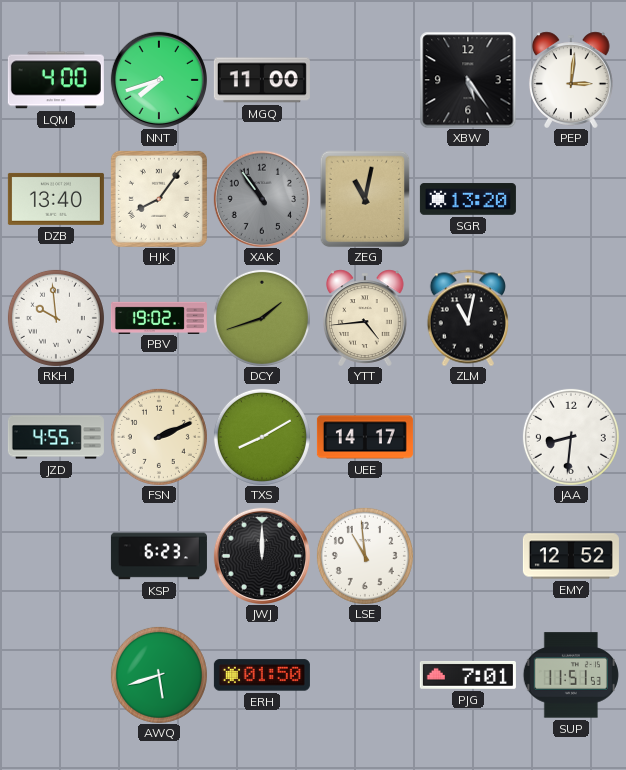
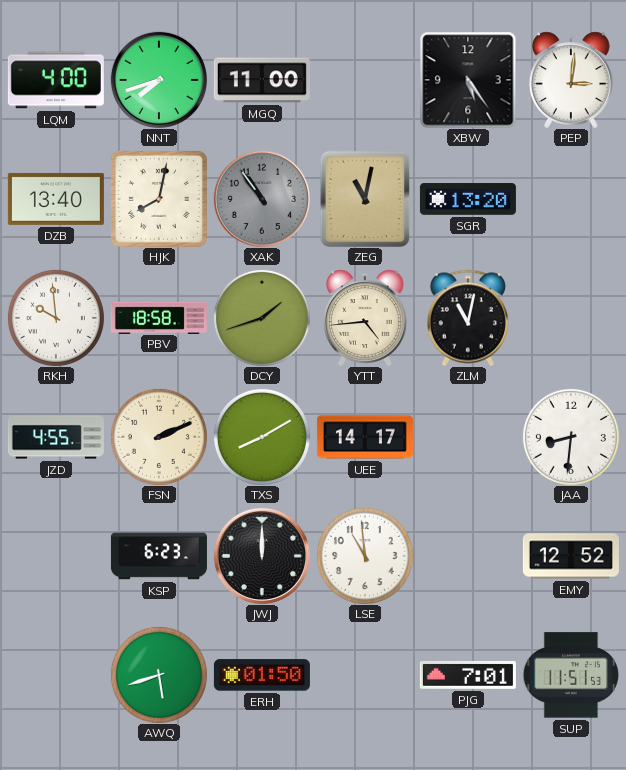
HJK: 8:06 -> 8:02
PBV: 19:02 -> 18:58
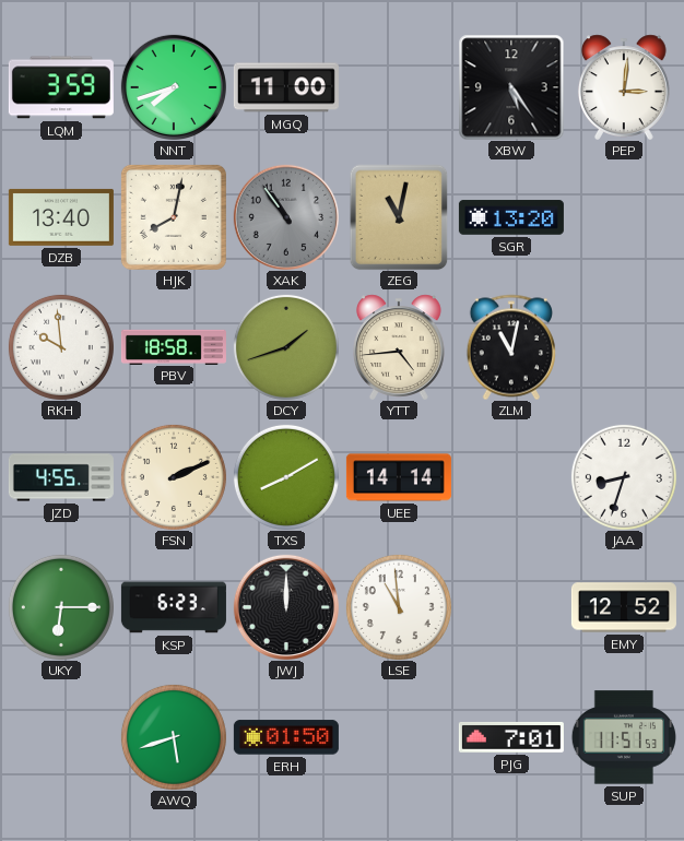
LQM: 4:00 -> 3:59
UEE: 14:17 -> 14:14
JAA: 8:31 -> 8:33
UKY: none -> 6:15
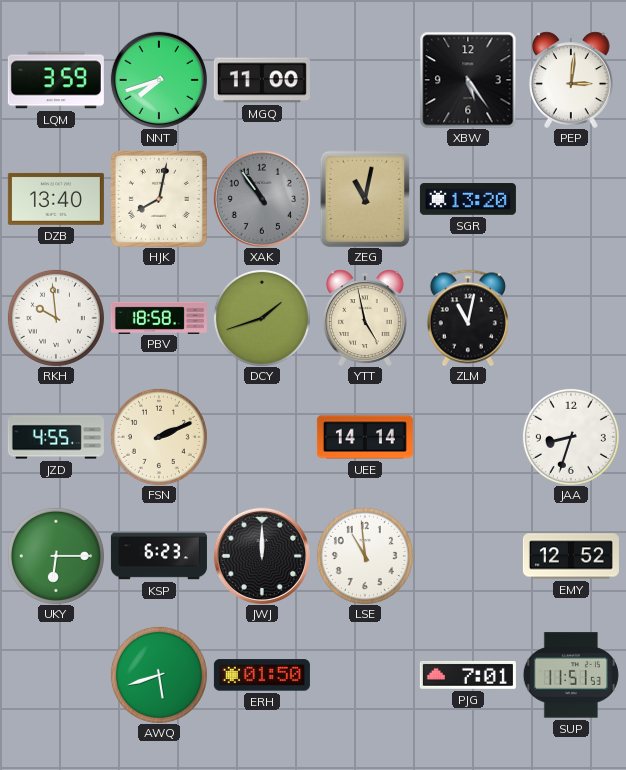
YTT: 4:44 -> 4:58
TXS: 8:10 -> none
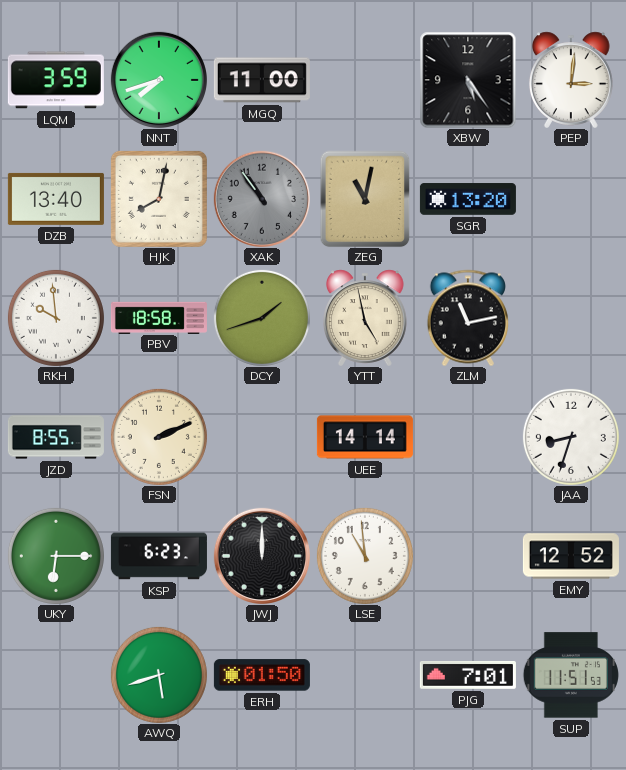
ZLM: 11:02 -> 11:13
JZD: 4:55 -> 8:55
